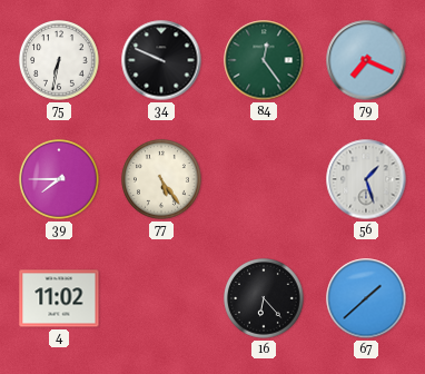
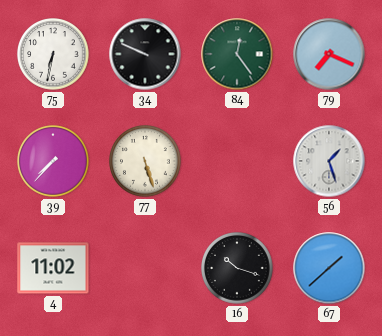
39: 7:45 -> 7:37
77: 5:24 -> 5:27
16: 6:23 -> 10:18
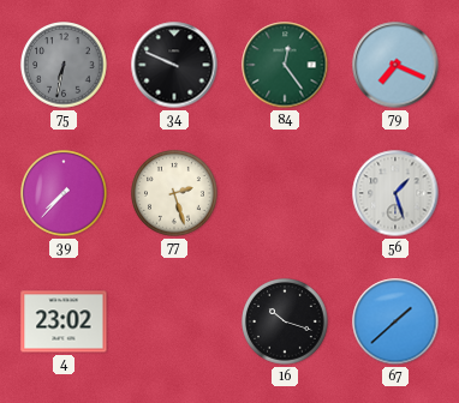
75 dial: white -> grey
77: 5:27 -> 2:27
4: 11:02 -> 23:02
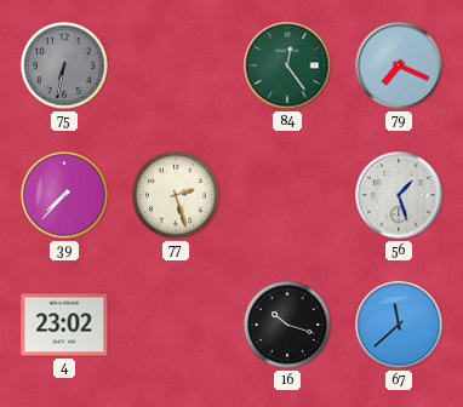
34: 9:49 -> none
67: 1:38 -> 11:38
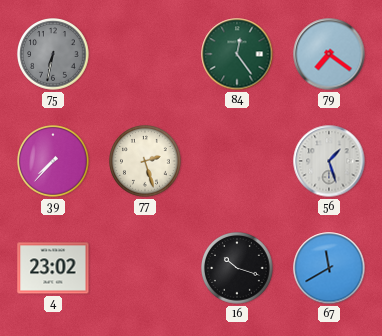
79: 7:19 -> 7:21
67: 11:38 -> 11:40
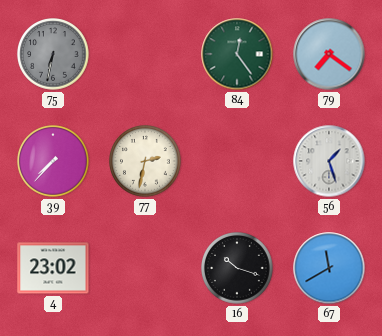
77: 2:27 -> 2:32
